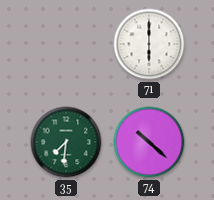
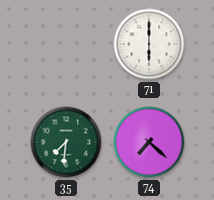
74: 10:22 -> 7:22
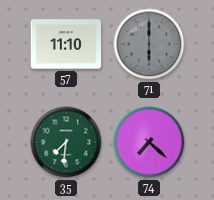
57: none -> 11:10
71 dial: white -> grey
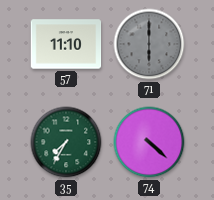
35: 7:31 -> 7:35
74: 7:22 -> 4:22
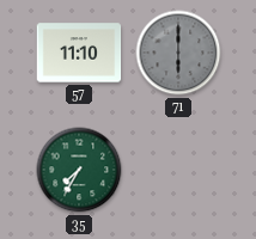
74: 4:22 -> none
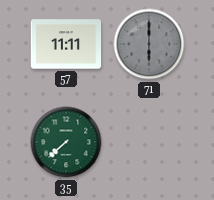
57: 11:10 -> 11:11
35: 7:35 -> 7:38
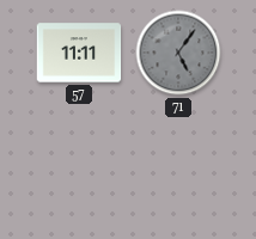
71: 6:00 -> 5:06
35: 7:38 -> none
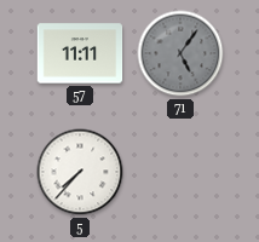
5: none -> 7:37
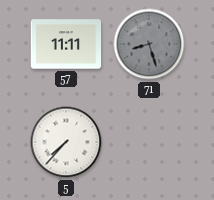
71: 5:06 -> 8:27
